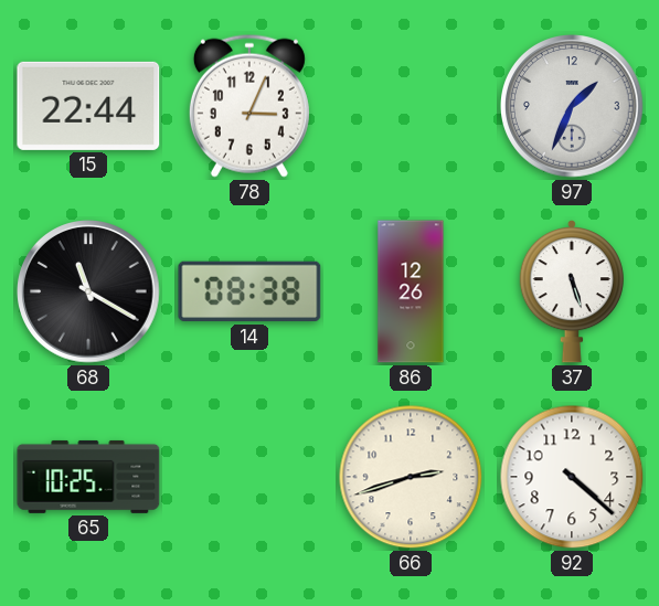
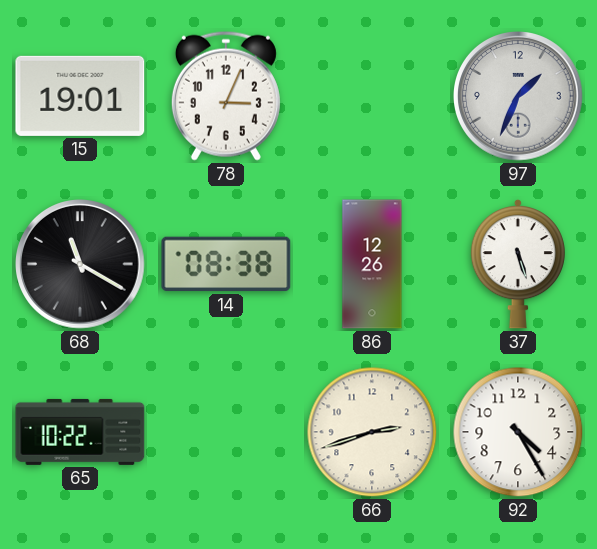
15: 22:44 -> 19:01
65: 10:25 -> 10:22
92: 4:22 -> 4:25
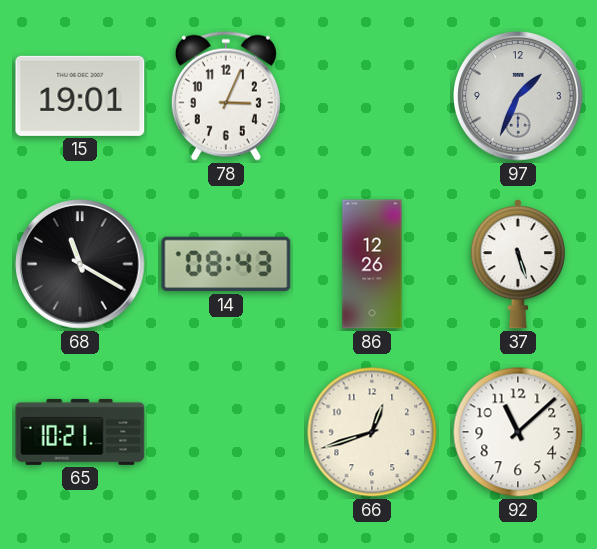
14: 08:38 -> 08:43
65: 10:22 -> 10:21
66: 2:42 -> 12:42
92: 4:25 -> 11:08
